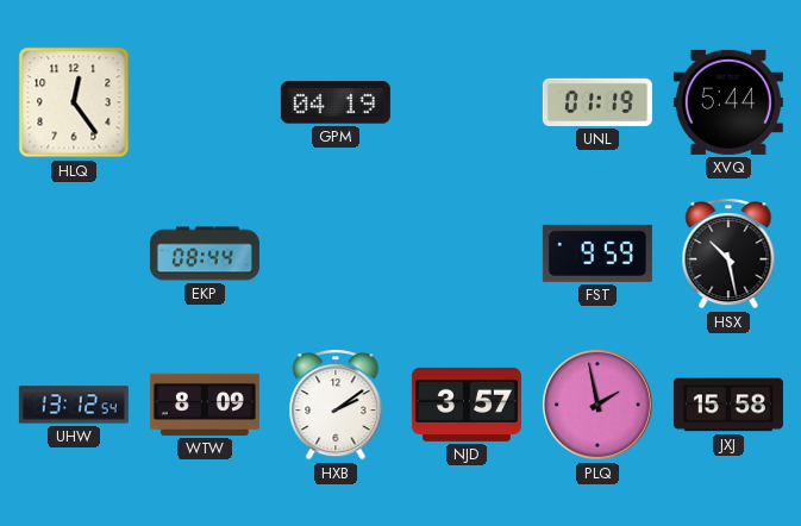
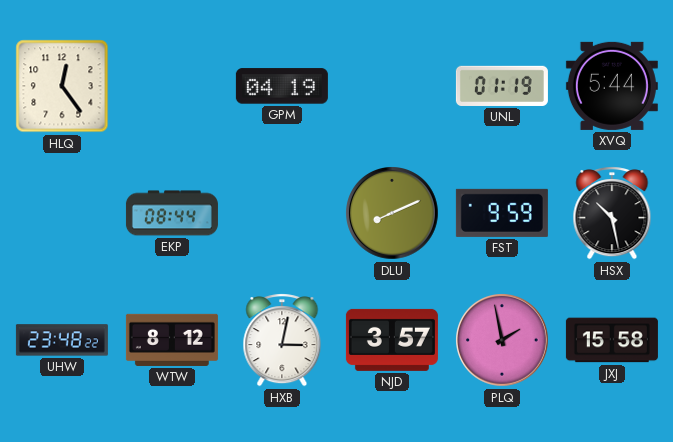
DLU: none -> 8:11
UHW: 13:12 -> 23:48
WTW: 8:09 -> 8:12
HXB: 2:09 -> 3:02
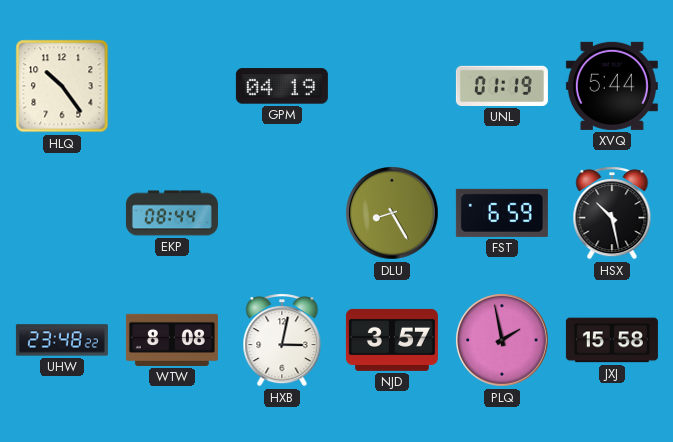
HLQ: 12:24 -> 10:24
DLU: 8:11 -> 8:25
FST: 9:59 -> 6:59
WTW: 8:12 -> 8:08
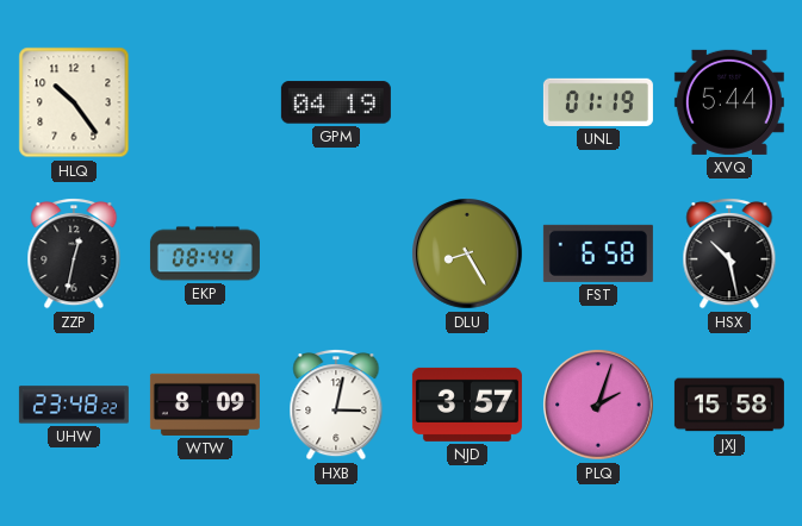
ZZP: none -> 12:32
FST: 6:59 -> 6:58
WTW: 8:08 -> 8:09
PLQ: 1:58 -> 2:03
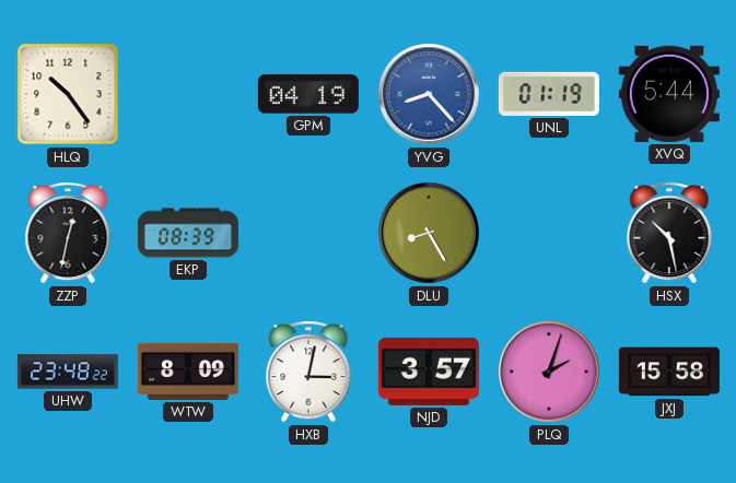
YVG: none -> 8:23
EKP: 08:44 -> 08:39
FST: 6:58 -> none
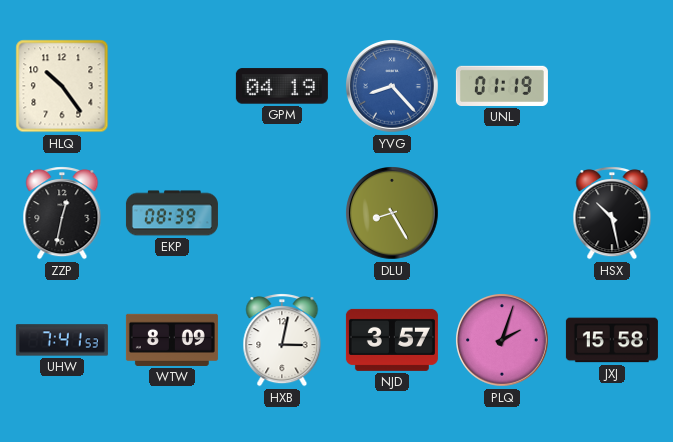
XVQ: 5:44 -> none
UHW: 23:48 -> 7:41
